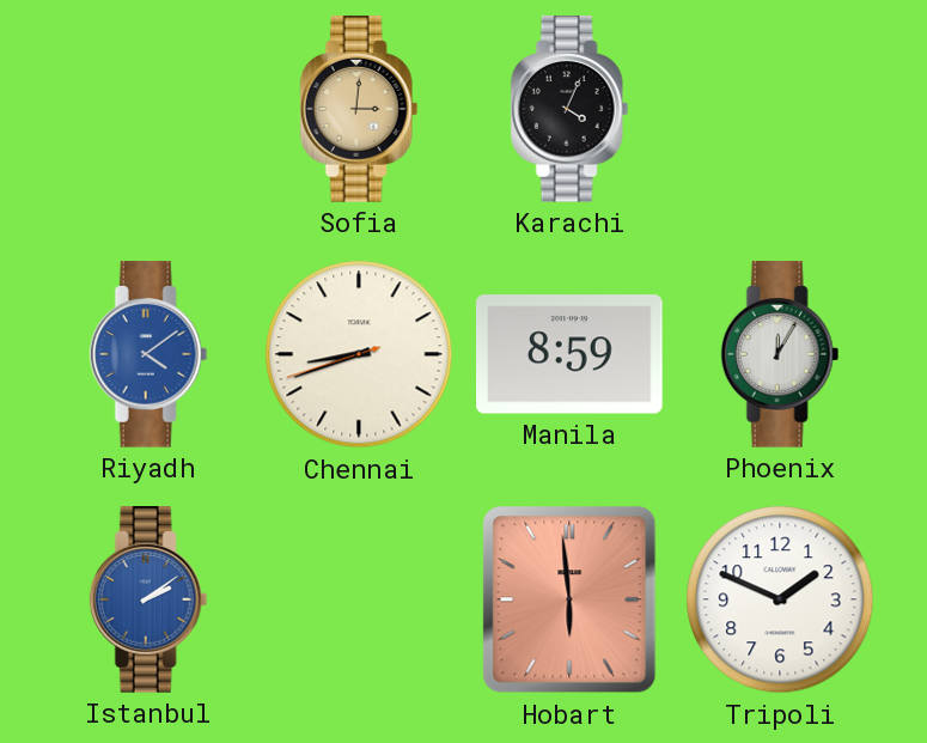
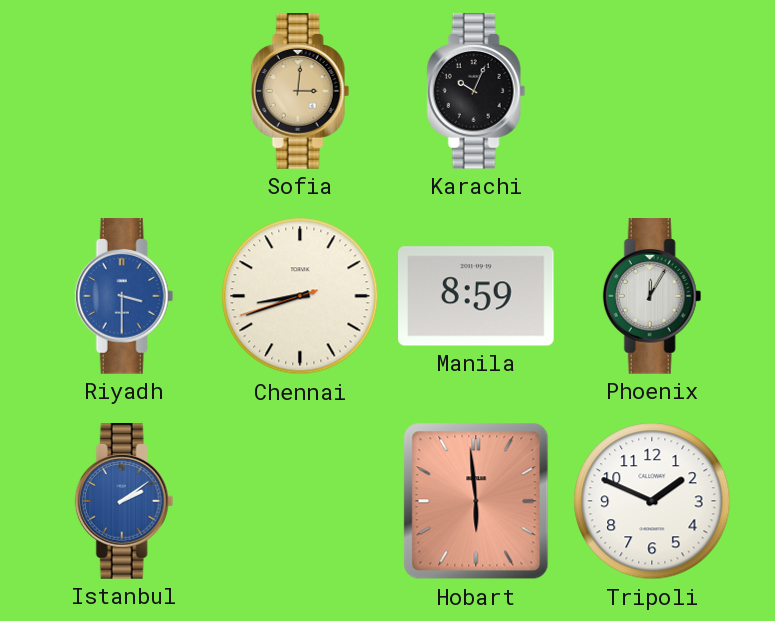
Karachi: 4:04 -> 10:04
Riyadh: 4:09 -> 3:30
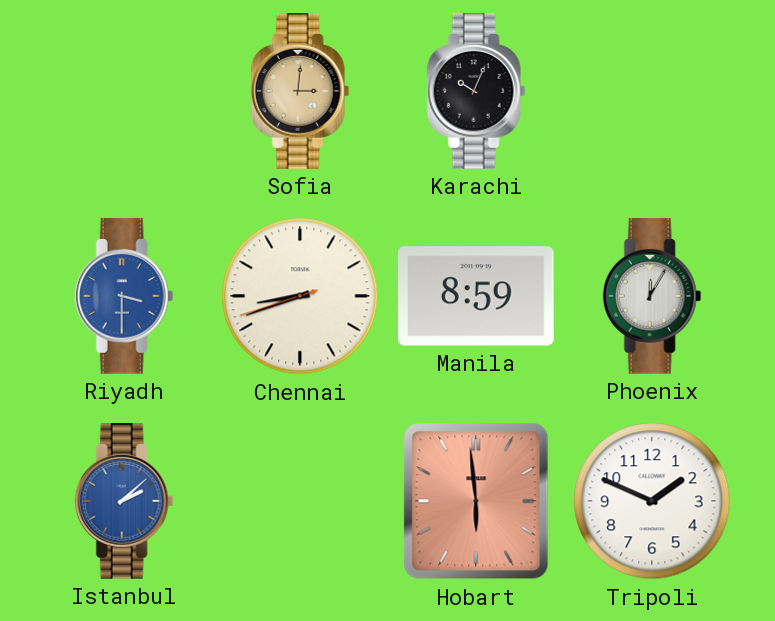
Istanbul: 2:09 -> 2:08
